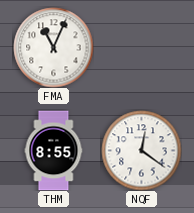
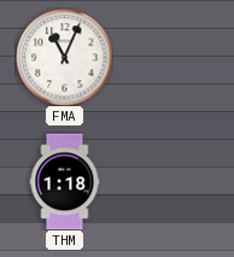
THM: 8:55 -> 1:18
NQF: 12:21 -> none
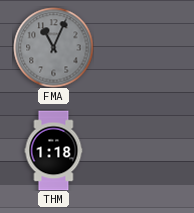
FMA dial: white -> grey
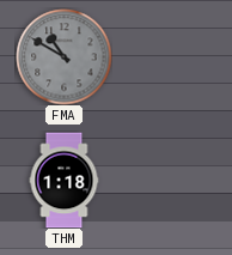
FMA: 11:04 -> 10:50
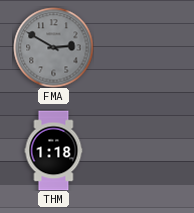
FMA: 10:50 -> 2:50
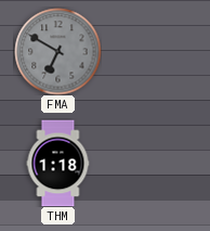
FMA: 2:50 -> 6:50
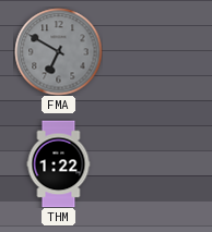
THM: 1:18 -> 1:22
